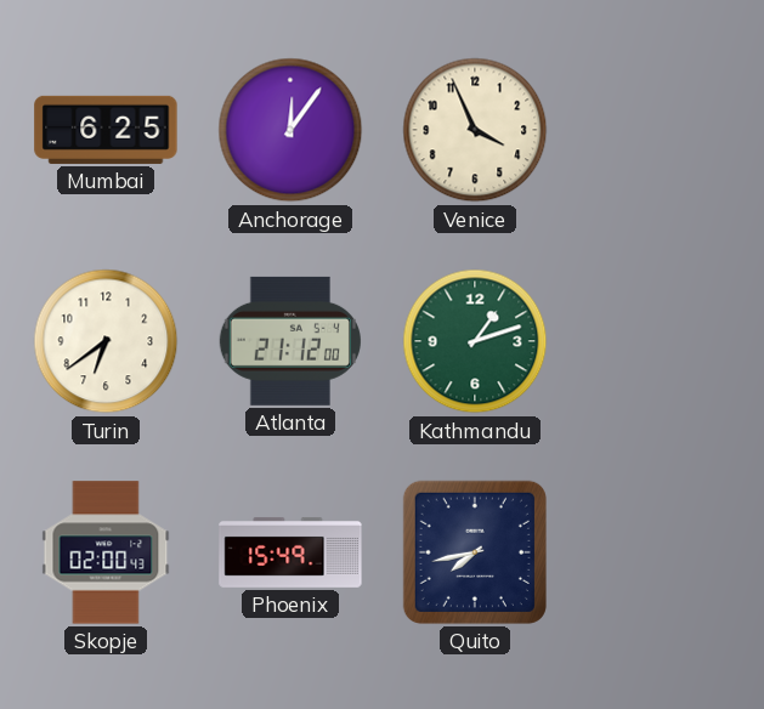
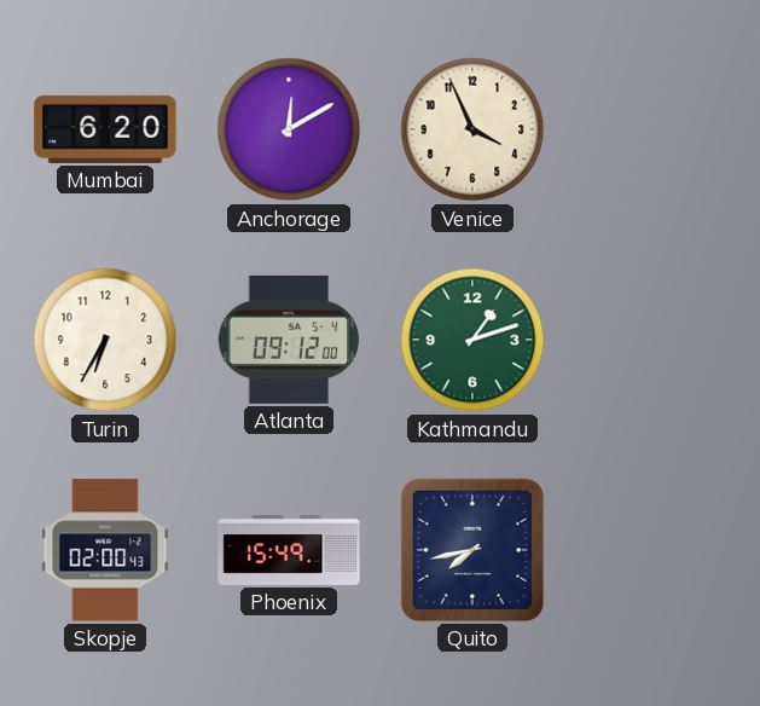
Mumbai: 6:25 -> 6:20
Anchorage: 12:06 -> 12:10
Turin: 6:39 -> 6:35
Atlanta: 21:12 -> 09:12
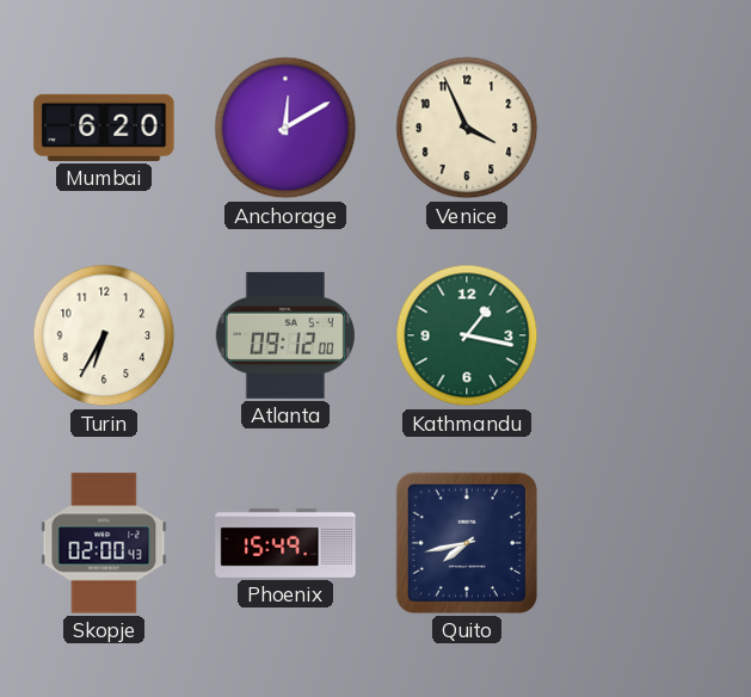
Kathmandu: 1:12 -> 1:17
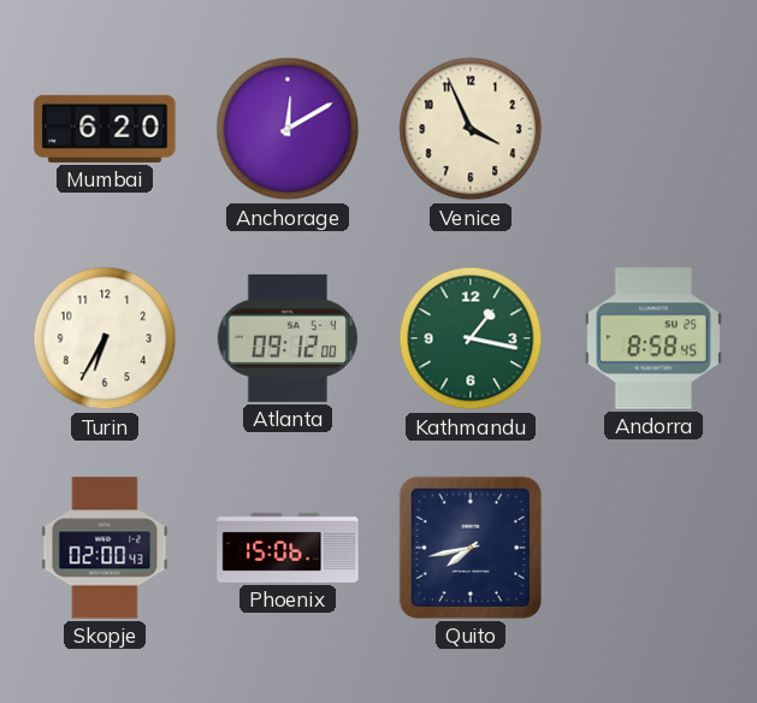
Andorra: none -> 8:58
Phoenix: 15:49 -> 15:06
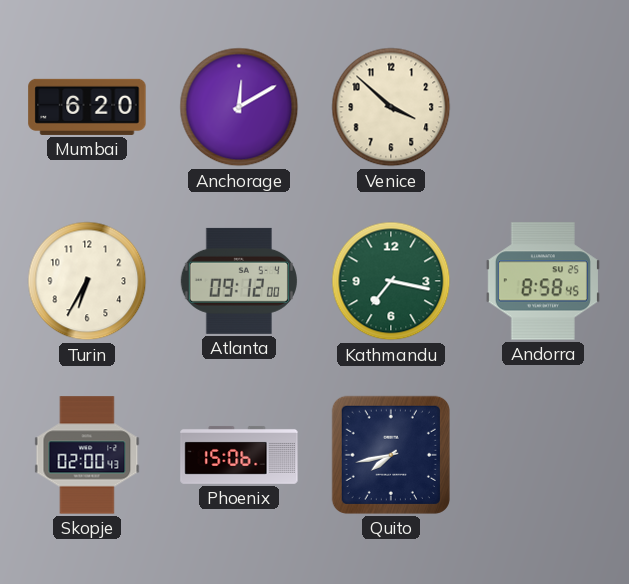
Venice: 3:56 -> 3:52
Kathmandu: 1:17 -> 7:17
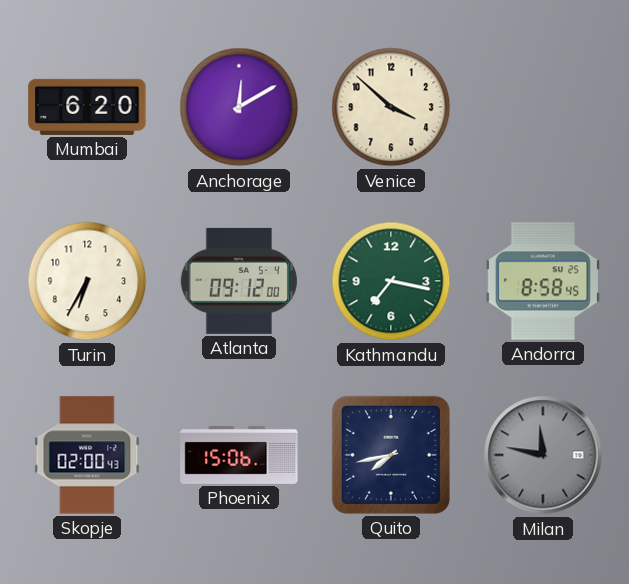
Milan: none -> 11:47
